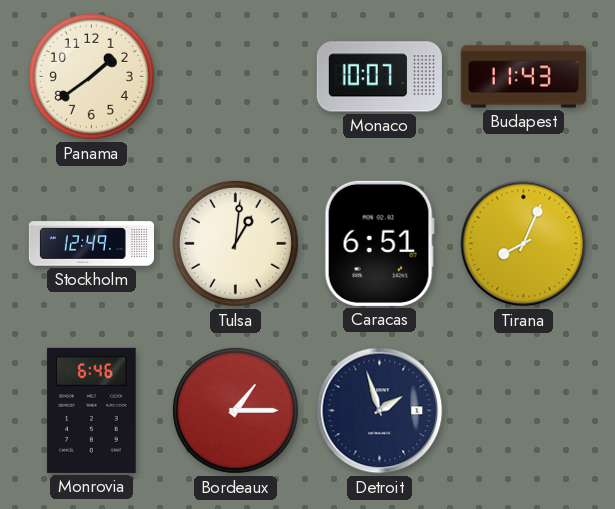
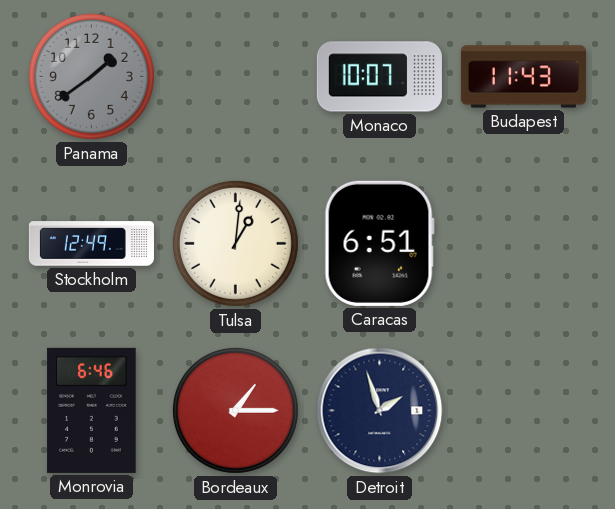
Panama dial: cream -> grey
Tirana: 8:04 -> none
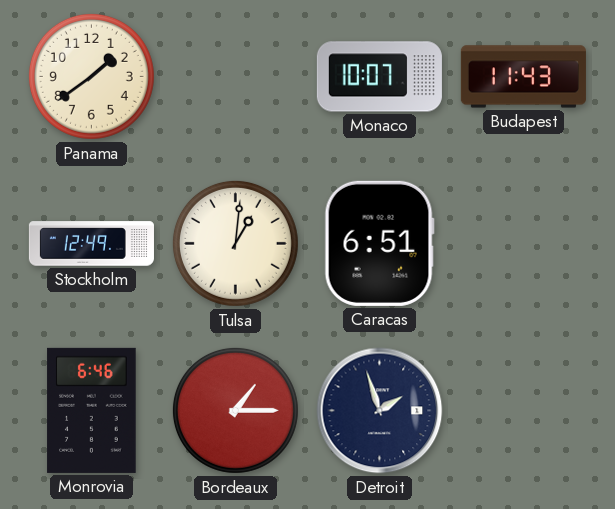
Panama dial: grey -> cream
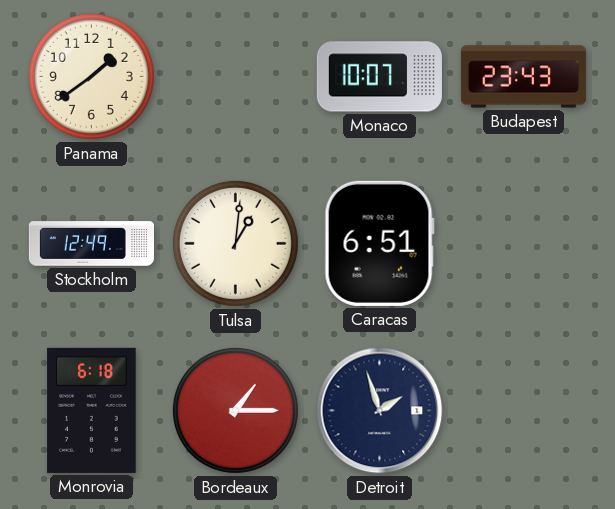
Budapest: 11:43 -> 23:43
Monrovia: 6:46 -> 6:18
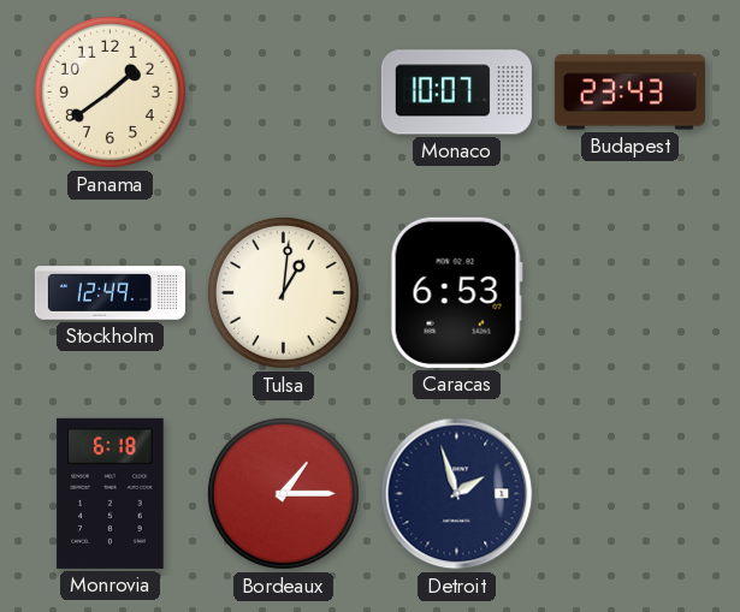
Caracas: 6:51 -> 6:53
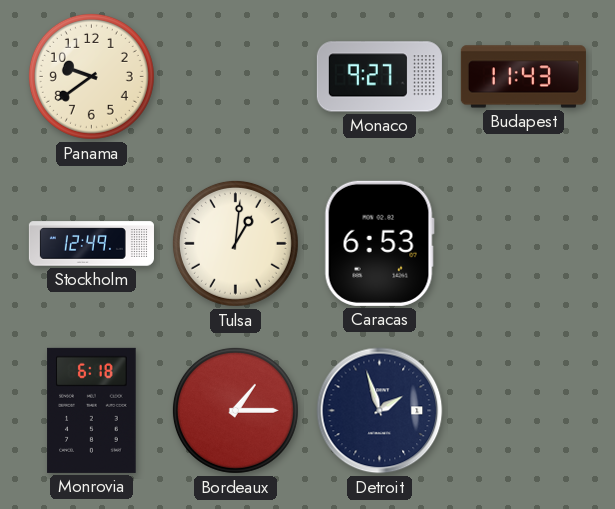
Panama: 1:39 -> 9:39
Monaco: 10:07 -> 9:27
Budapest: 23:43 -> 11:43
